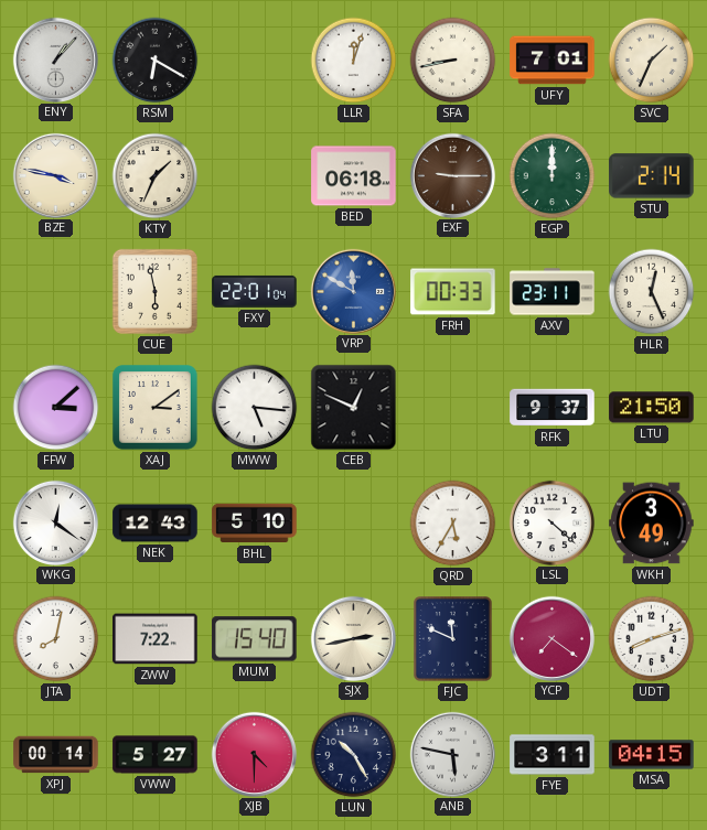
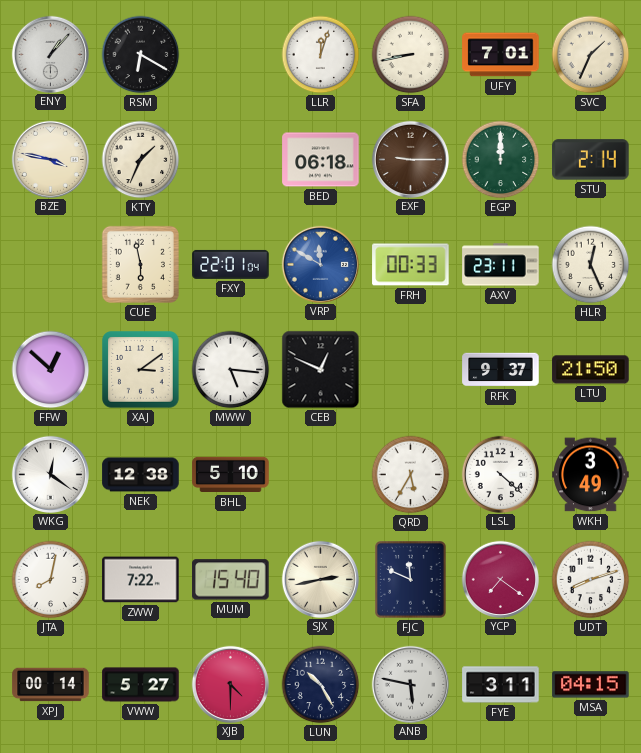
FFW: 3:08 -> 12:52
NEK: 12:43 -> 12:38
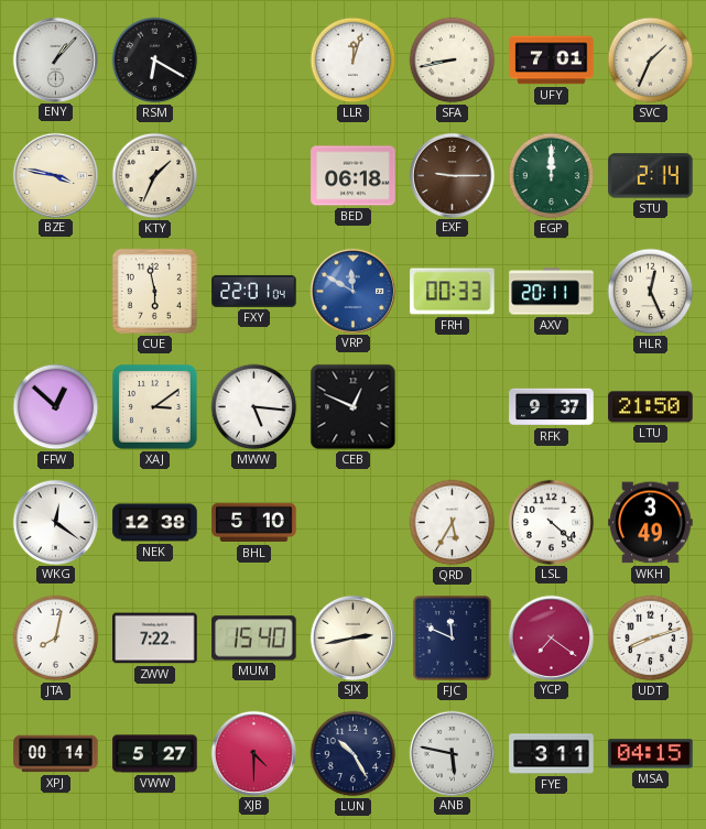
AXV: 23:11 -> 20:11
